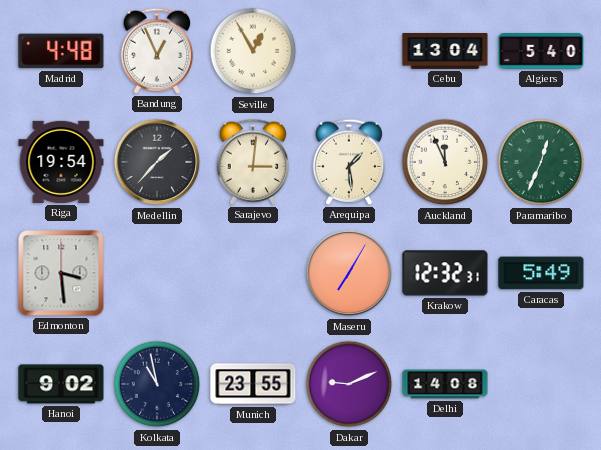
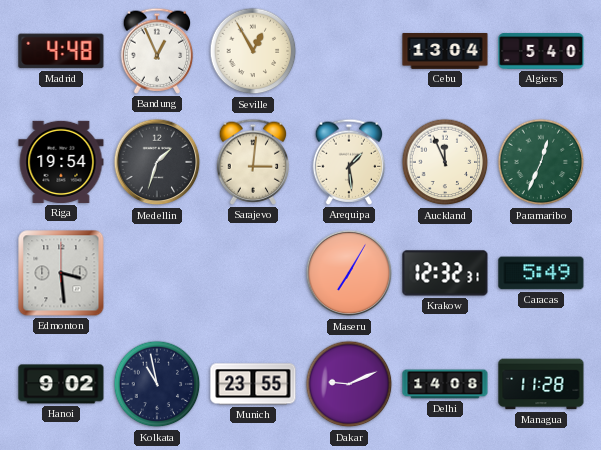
Medellin: 1:37 -> 1:33
Managua: none -> 11:28
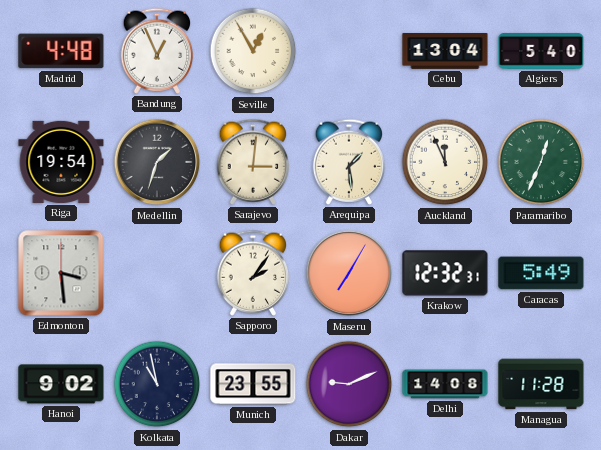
Sapporo: none -> 2:06
